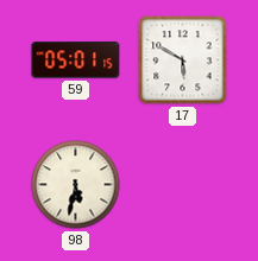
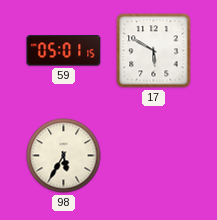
98: 5:32 -> 5:35
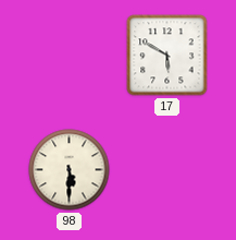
59: 05:01 -> none
98: 5:35 -> 5:30
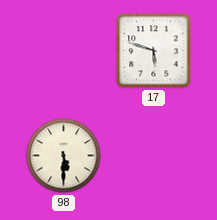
17: 5:50 -> 5:48
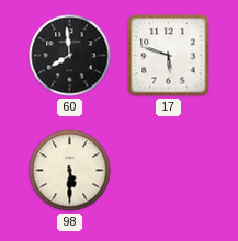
60: none -> 7:59
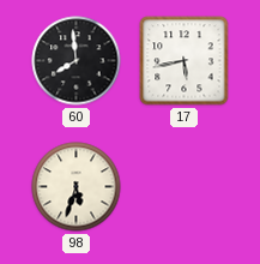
17: 5:48 -> 5:43
98: 5:30 -> 5:33
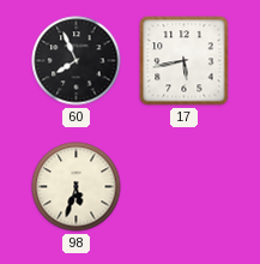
60: 7:59 -> 7:56
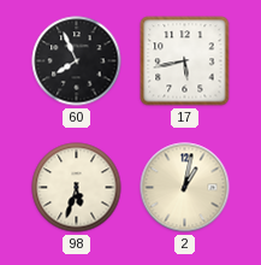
2: none -> 1:02
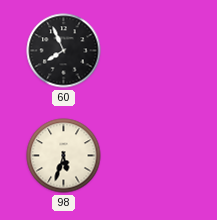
17: 5:43 -> none
2: 1:02 -> none
